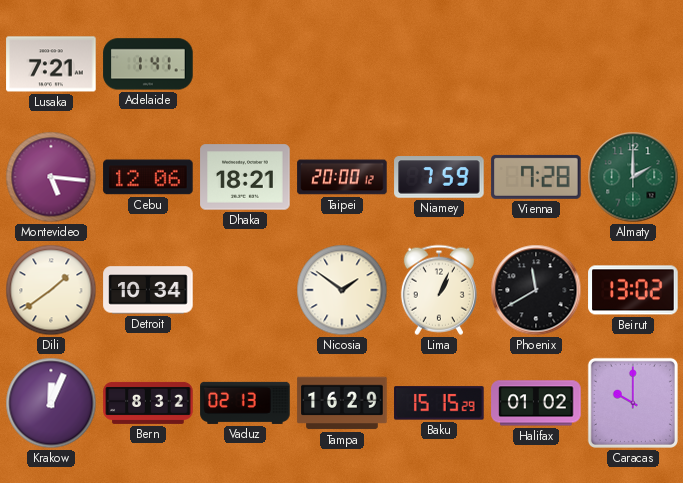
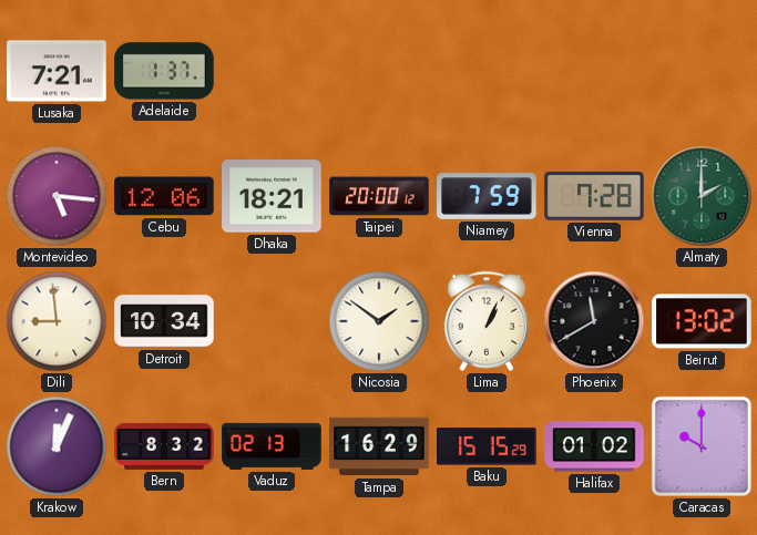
Adelaide: 1:41 -> 1:37
Dili: 1:39 -> 8:59
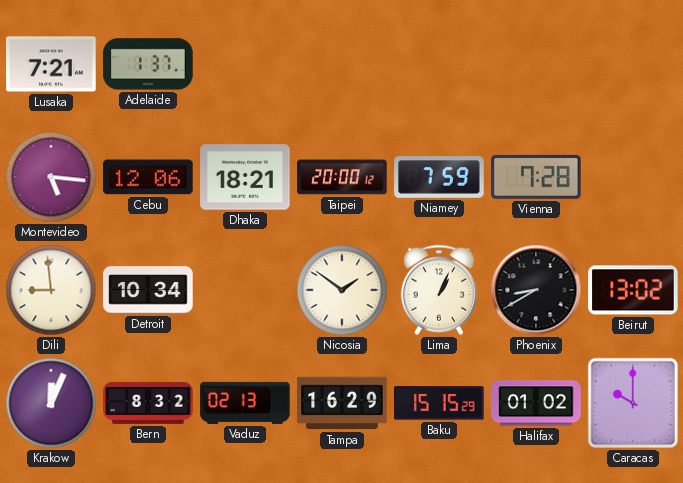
Almaty: 2:00 -> none
Phoenix: 11:40 -> 8:40
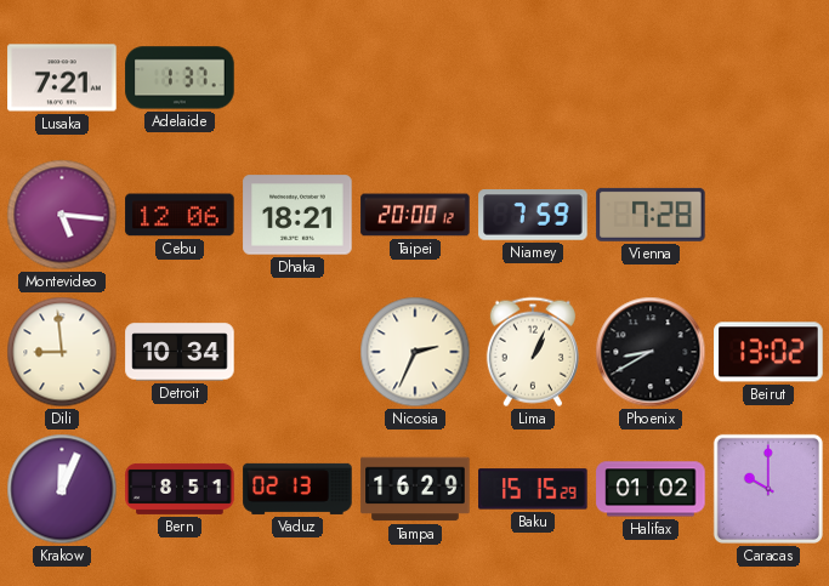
Nicosia: 1:51 -> 2:34
Bern: 8:32 -> 8:51
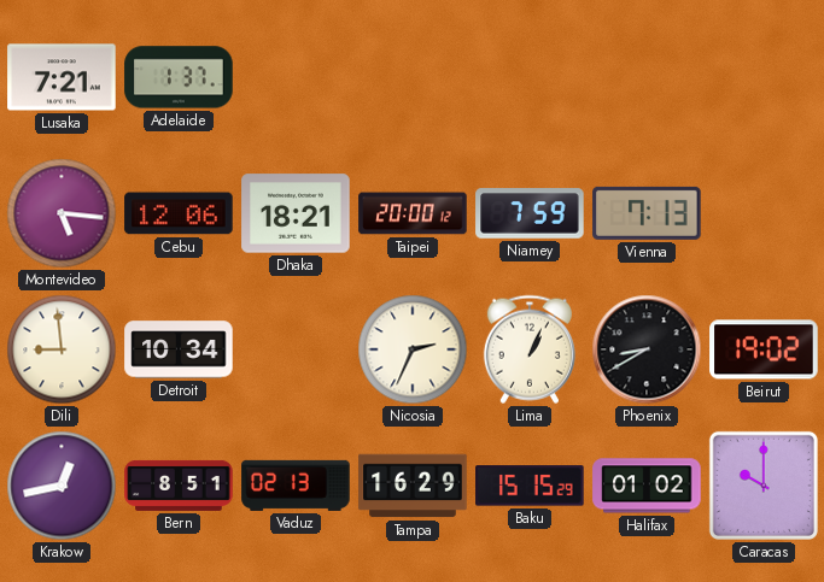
Vienna: 7:28 -> 7:13
Beirut: 13:02 -> 19:02
Krakow: 12:04 -> 12:43
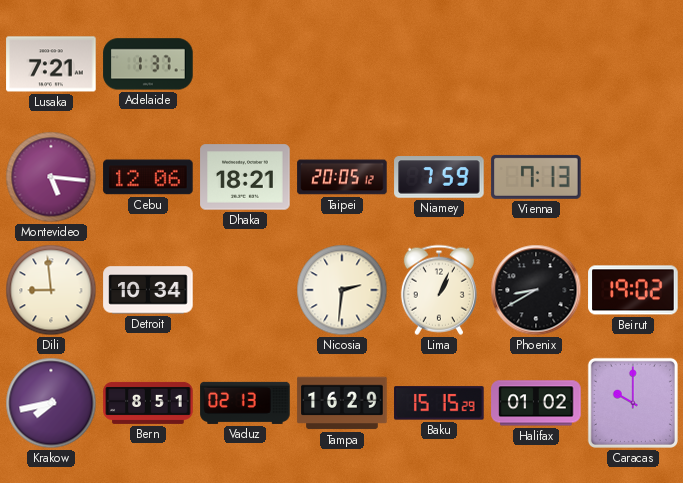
Taipei: 20:00 -> 20:05
Nicosia: 2:34 -> 2:31
Krakow: 12:43 -> 7:43
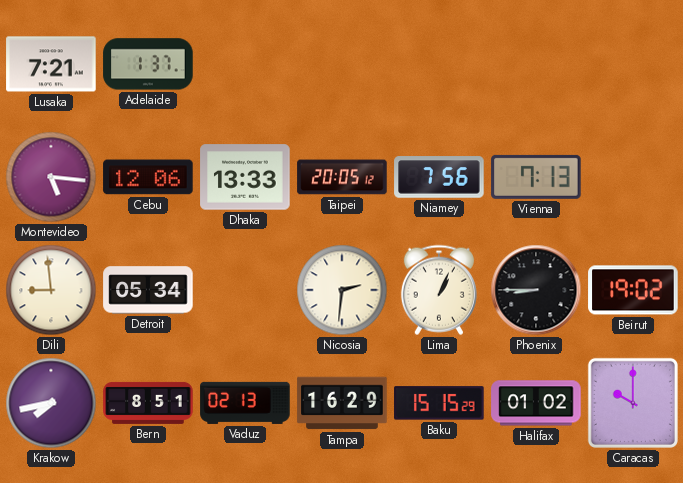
Dhaka: 18:21 -> 13:33
Niamey: 7:59 -> 7:56
Detroit: 10:34 -> 05:34
Phoenix: 8:40 -> 8:45
